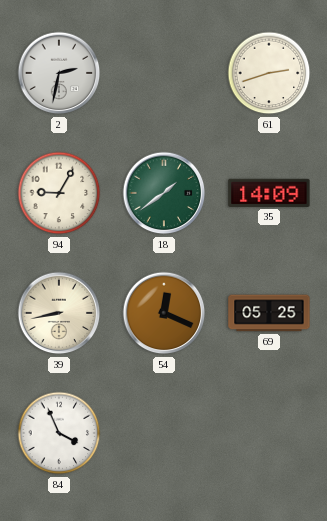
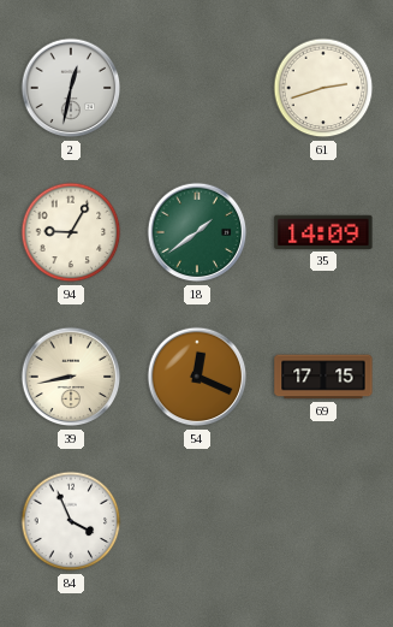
2: 2:32 -> 12:32
69: 05:25 -> 17:15
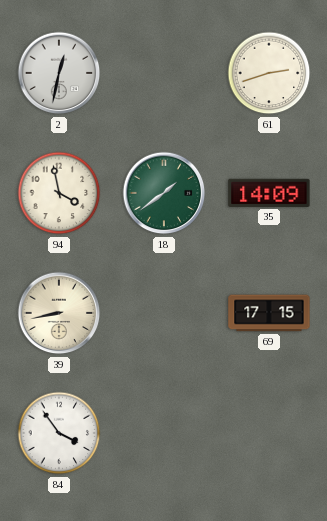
94: 9:05 -> 3:58
54: 12:19 -> none
84: 3:56 -> 3:54
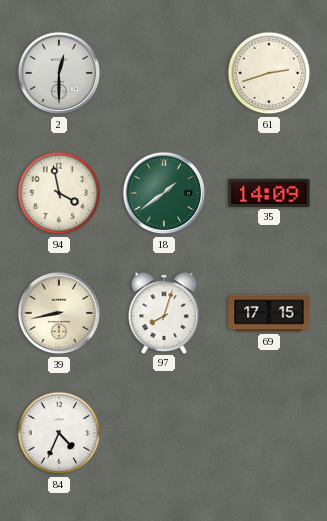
2: 12:32 -> 12:30
97: none -> 8:03
84: 3:54 -> 4:34
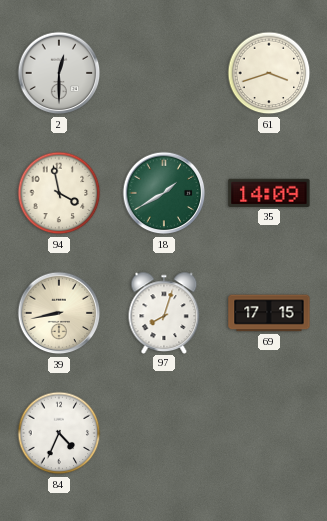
61: 2:42 -> 3:42
18: 1:39 -> 1:40
